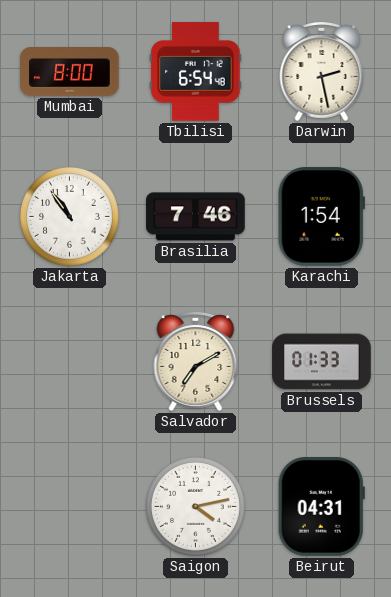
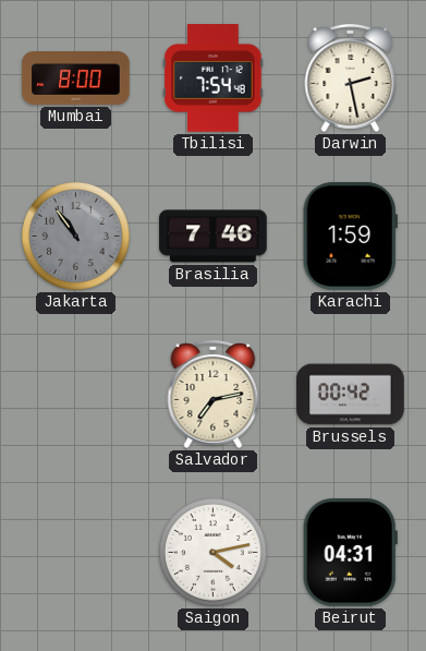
Tbilisi: 6:54 -> 7:54
Jakarta dial: white -> grey
Karachi: 1:54 -> 1:59
Salvador: 7:10 -> 7:13
Brussels: 01:33 -> 00:42
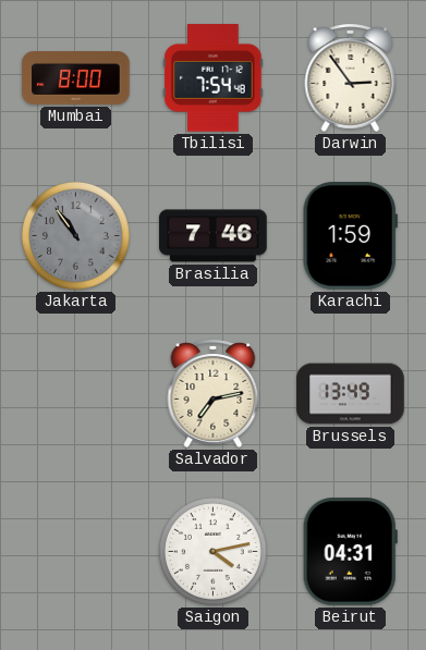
Darwin: 2:28 -> 2:54
Brussels: 00:42 -> 13:49
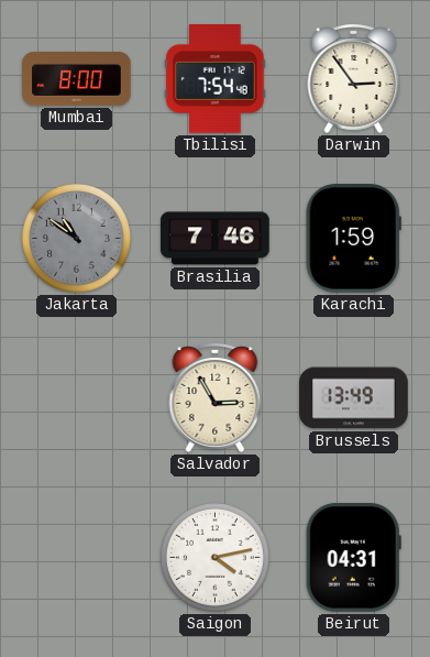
Jakarta: 10:54 -> 10:51
Salvador: 7:13 -> 2:55
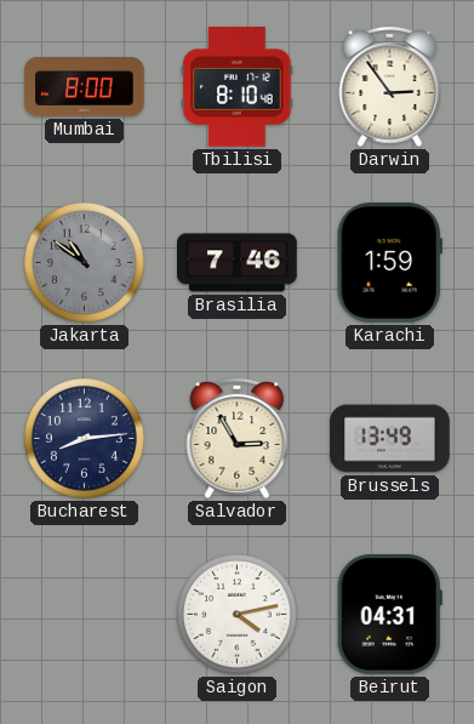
Tbilisi: 7:54 -> 8:10
Bucharest: none -> 8:14
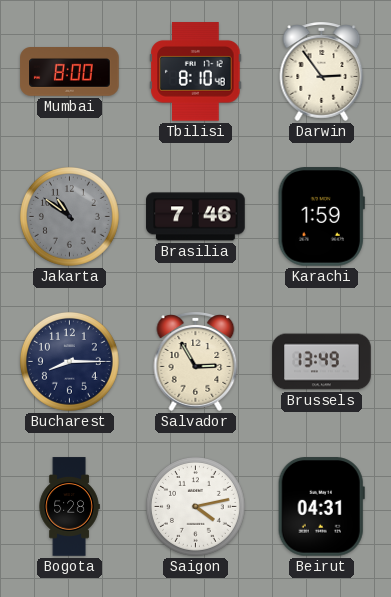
Bucharest: 8:14 -> 8:15
Bogota: none -> 5:28
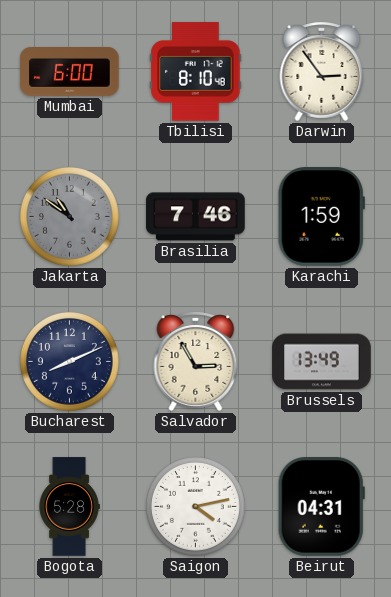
Mumbai: 8:00 -> 6:00
Bucharest: 8:15 -> 8:11
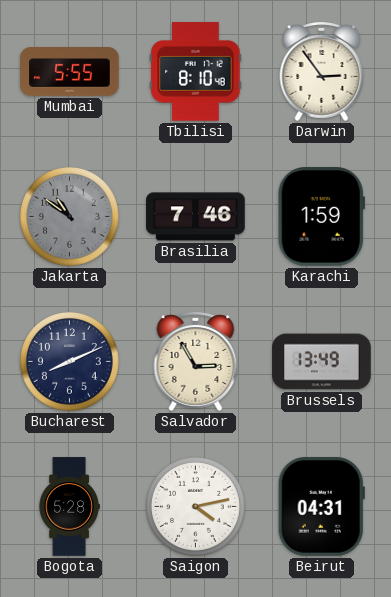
Mumbai: 6:00 -> 5:55
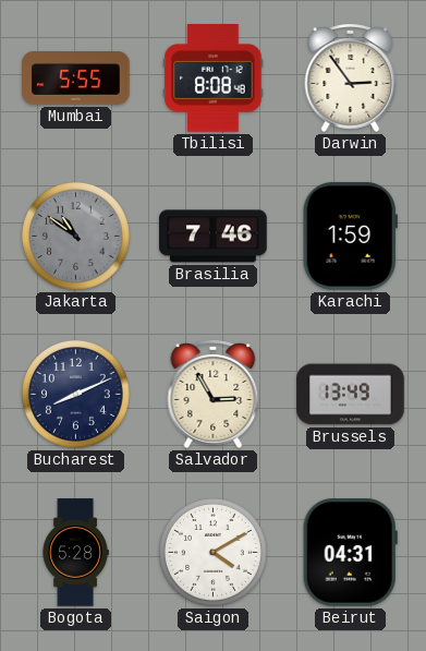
Tbilisi: 8:10 -> 8:08
Saigon: 4:13 -> 4:10
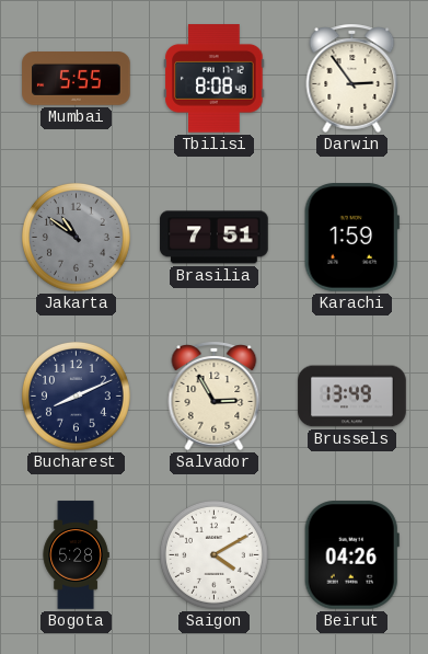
Brasilia: 7:46 -> 7:51
Beirut: 04:31 -> 04:26
